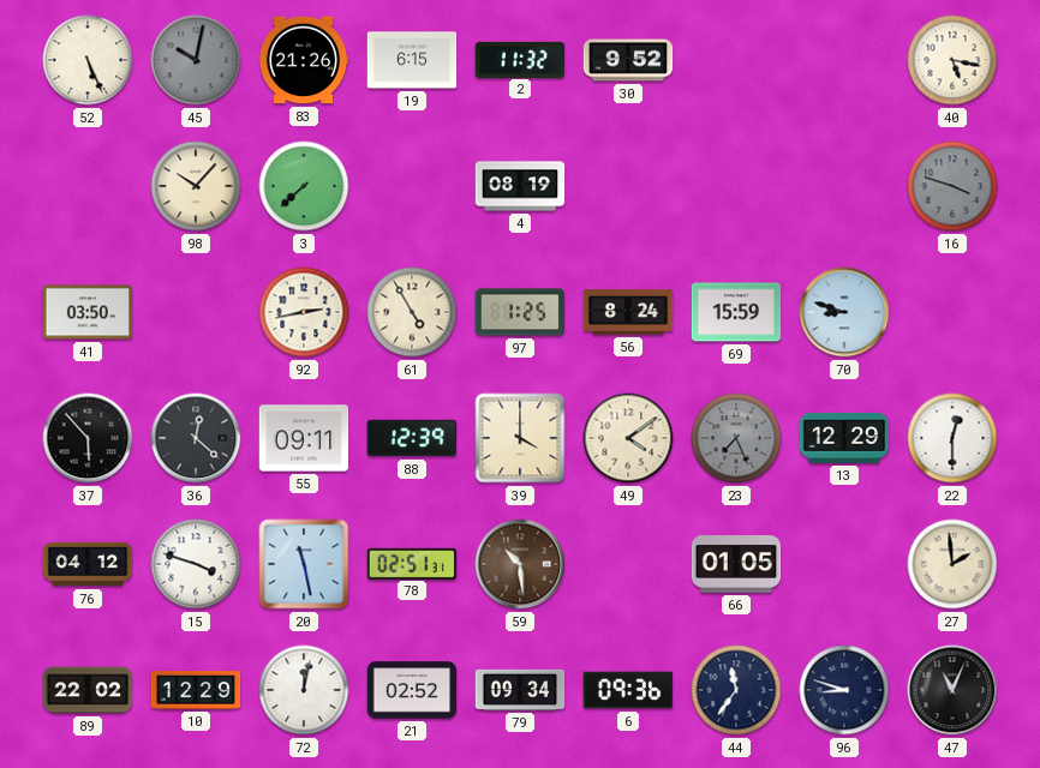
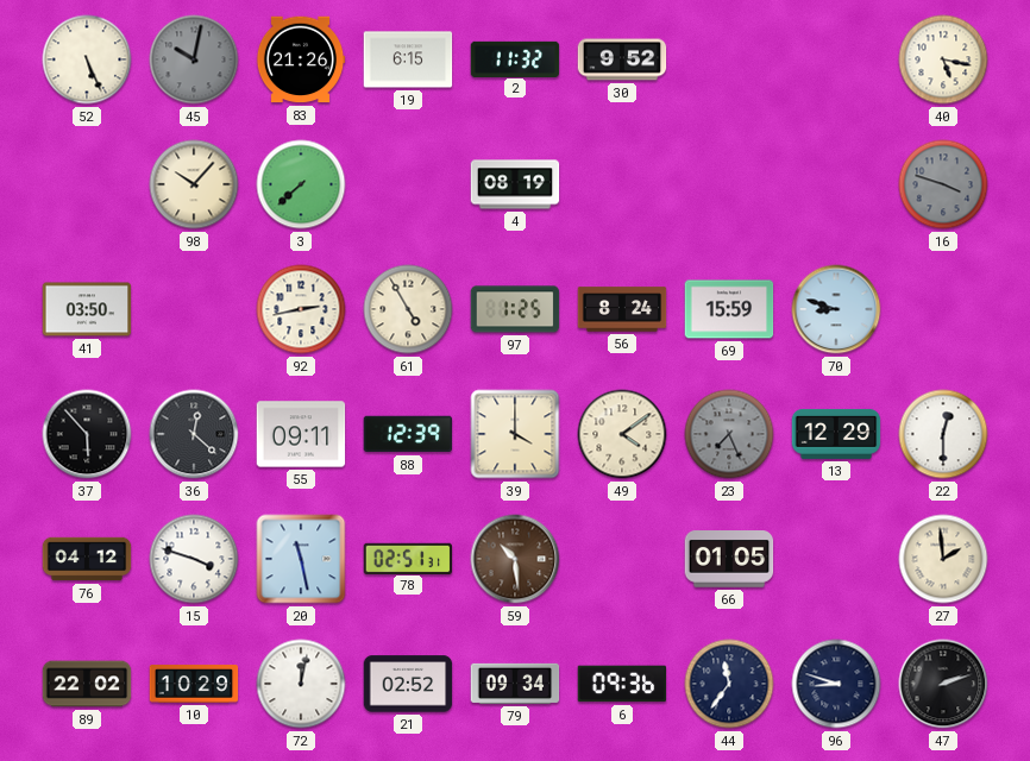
10: 12:29 -> 10:29
47: 11:04 -> 2:12
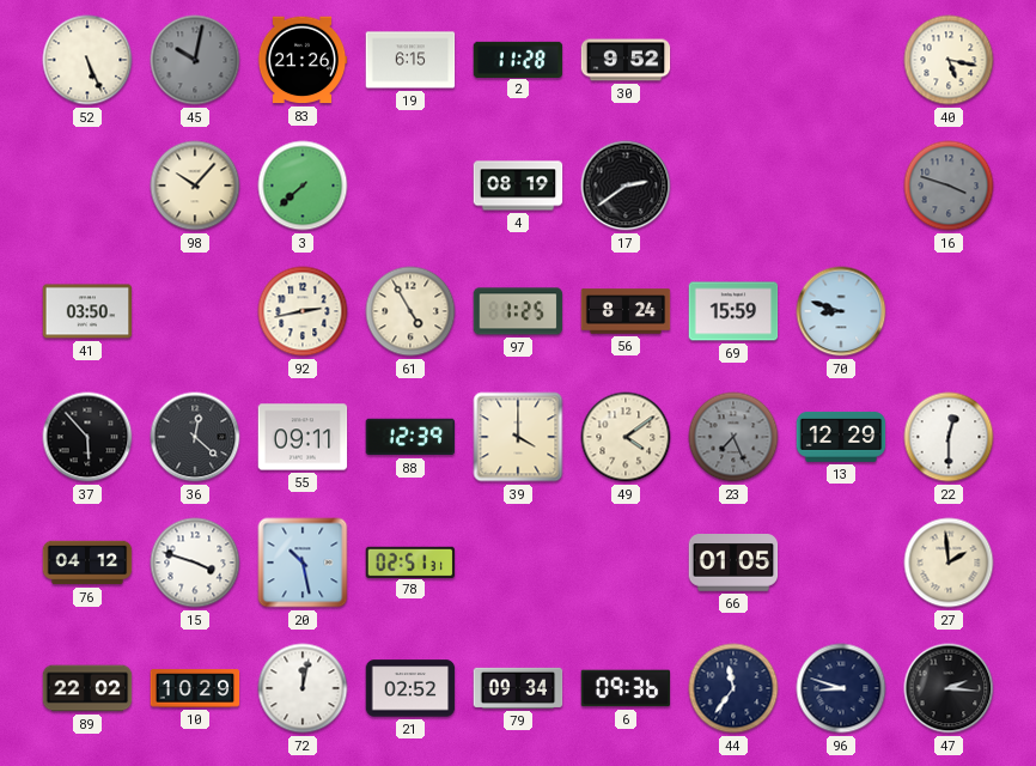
2: 11:32 -> 11:28
17: none -> 2:39
20: 11:28 -> 10:28
59: 10:29 -> none
47: 2:12 -> 2:16
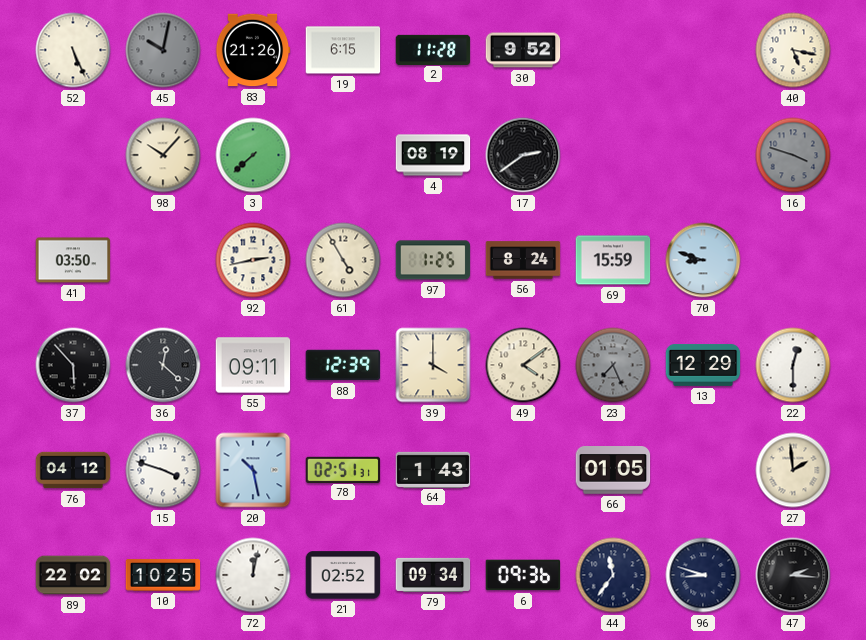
64: none -> 1:43
10: 10:29 -> 10:25
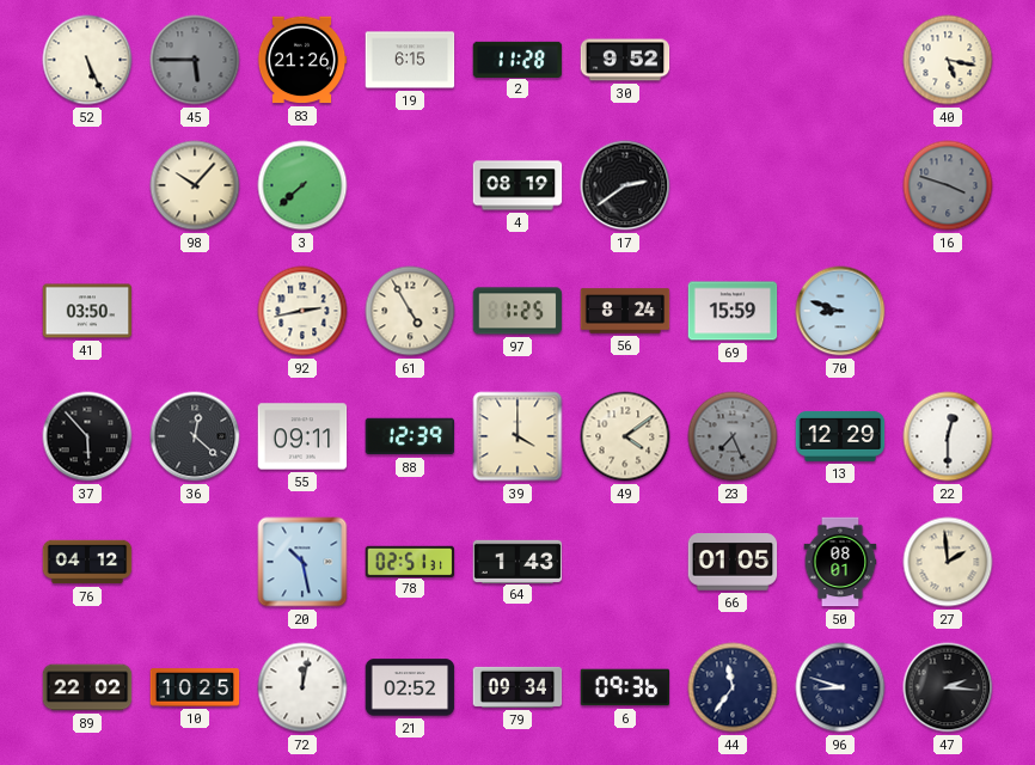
45: 10:02 -> 5:45
15: 3:48 -> none
50: none -> 08:01
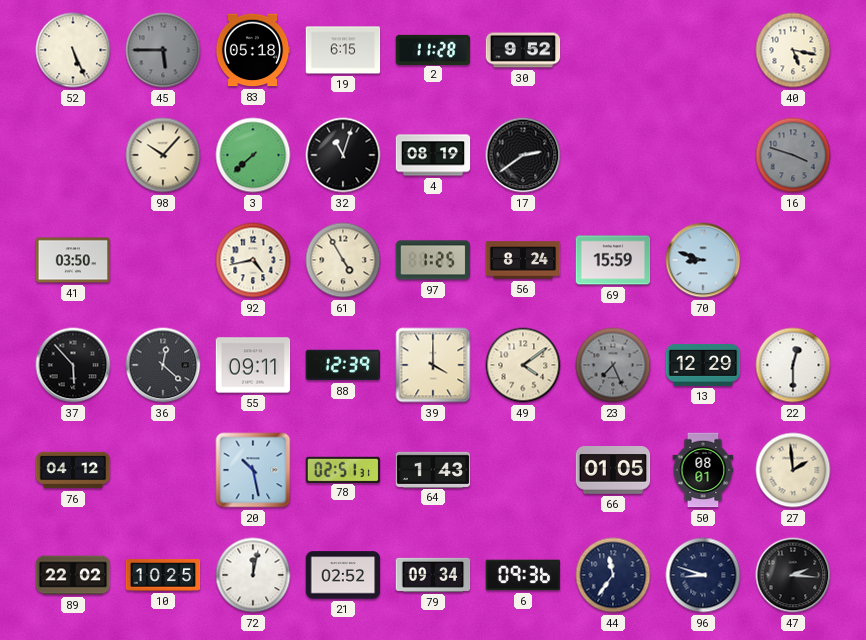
83: 21:26 -> 05:18
32: none -> 11:03
92: 2:43 -> 4:43
